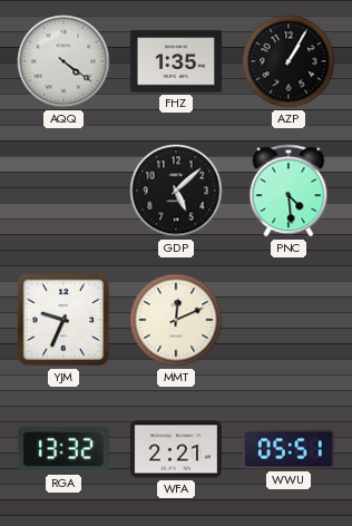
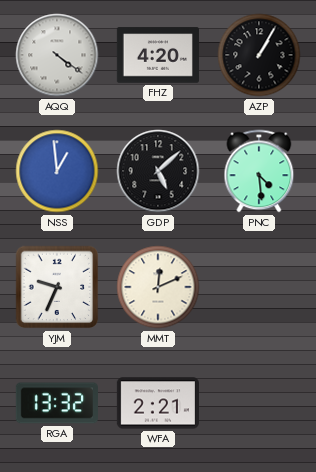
FHZ: 1:35 -> 4:20
NSS: none -> 12:59
WWU: 05:51 -> none
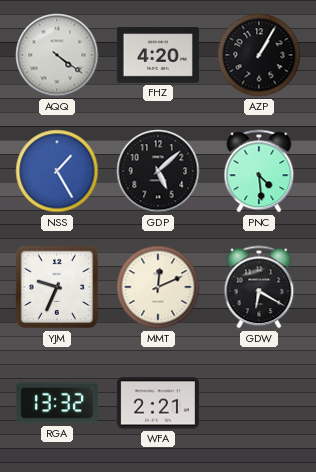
NSS: 12:59 -> 1:25
GDW: none -> 6:20
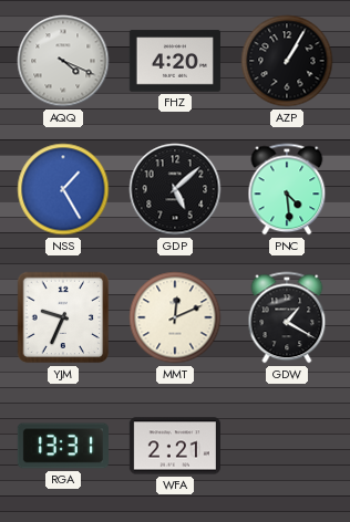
AQQ: 4:21 -> 4:19
GDW: 6:20 -> 1:20
RGA: 13:32 -> 13:31
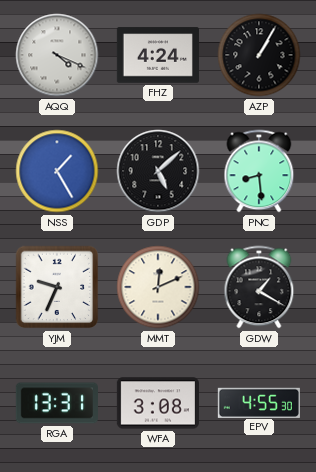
FHZ: 4:20 -> 4:24
PNC: 4:29 -> 8:29
WFA: 2:21 -> 3:08
EPV: none -> 4:55
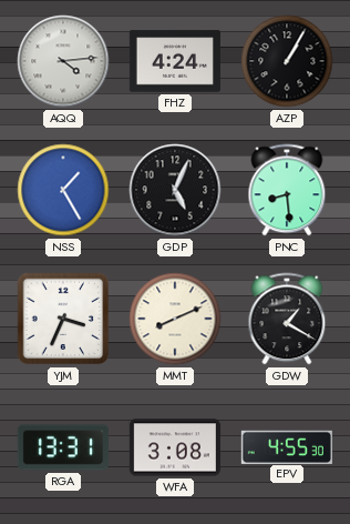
AQQ: 4:19 -> 4:14
GDP: 5:08 -> 5:04
YJM: 9:34 -> 3:34
MMT: 12:11 -> 8:11
